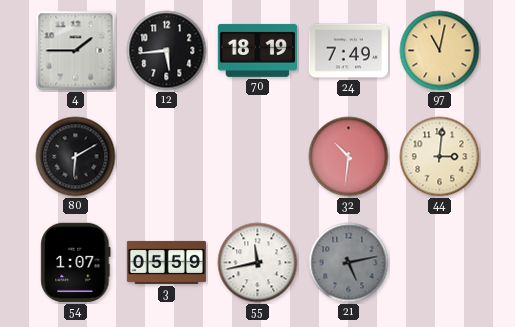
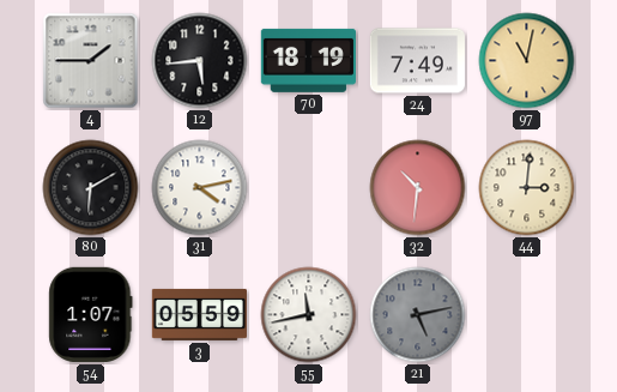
31: none -> 4:13
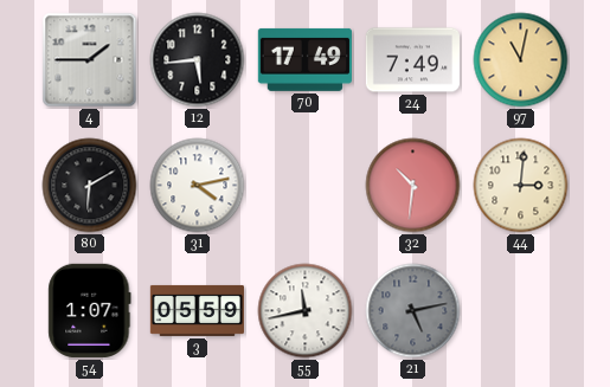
70: 18:19 -> 17:49
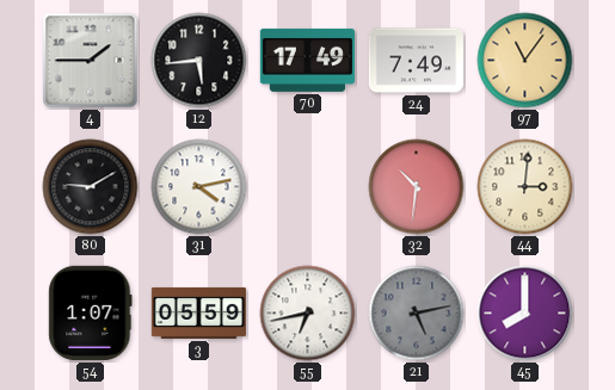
97: 11:02 -> 11:06
80: 6:10 -> 9:10
55: 11:43 -> 6:43
45: none -> 8:00
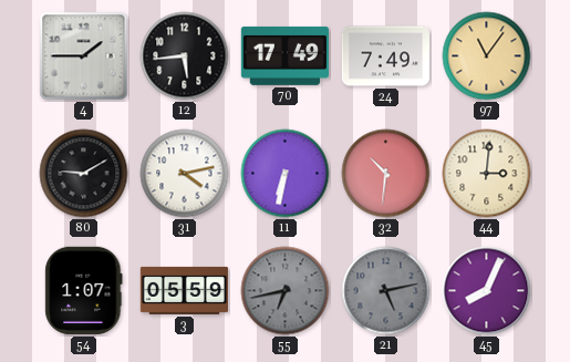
11: none -> 6:32
55 dial: white -> grey
45: 8:00 -> 8:04
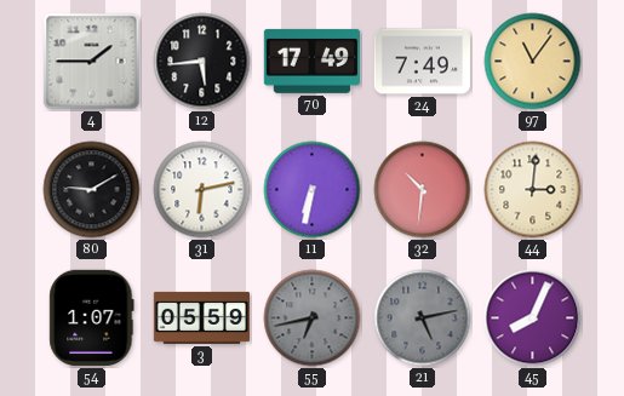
31: 4:13 -> 6:13
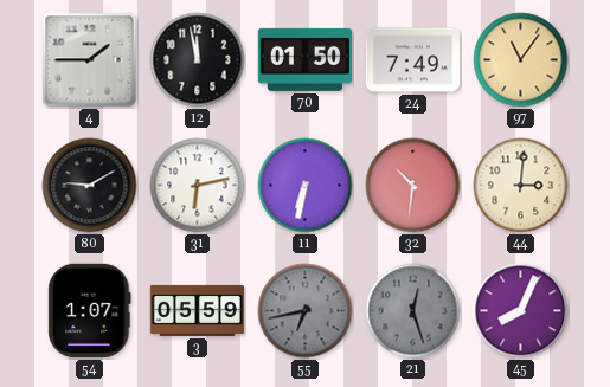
12: 5:44 -> 11:58
70: 17:49 -> 01:50
21: 5:13 -> 12:27
